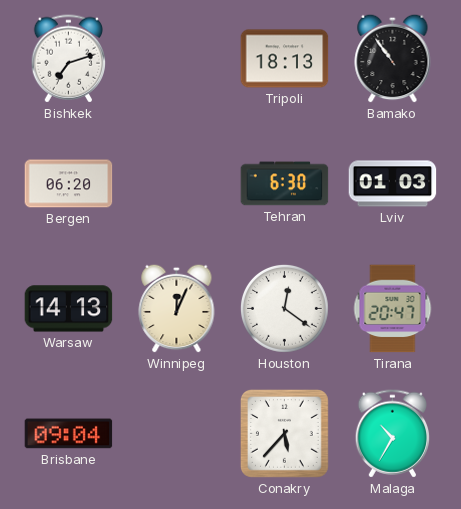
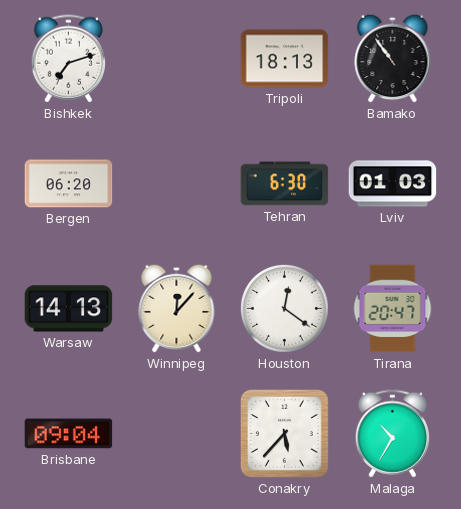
Winnipeg: 12:04 -> 12:07
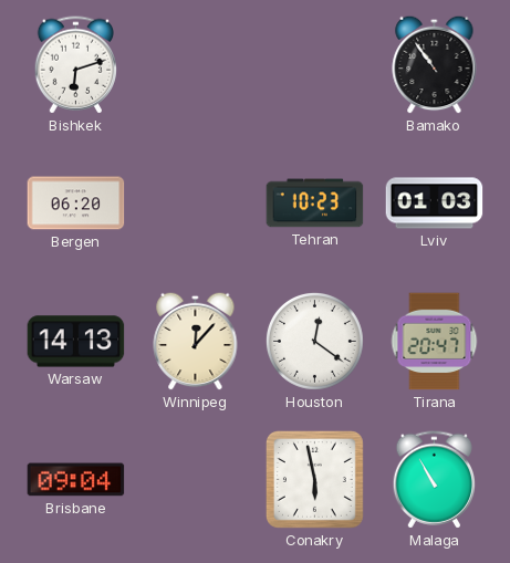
Bishkek: 7:12 -> 6:12
Tripoli: 18:13 -> none
Tehran: 6:30 -> 10:23
Conakry: 5:37 -> 5:58
Malaga: 10:35 -> 10:55
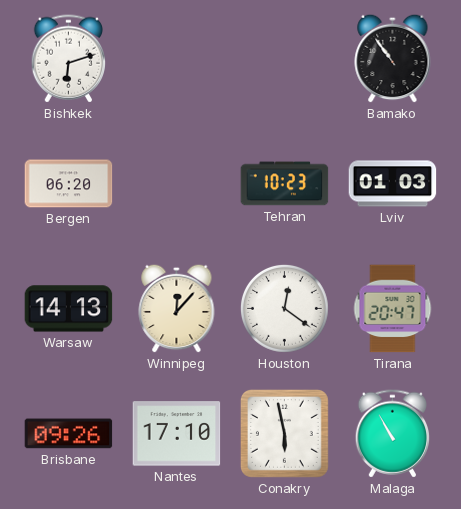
Brisbane: 09:04 -> 09:26
Nantes: none -> 17:10
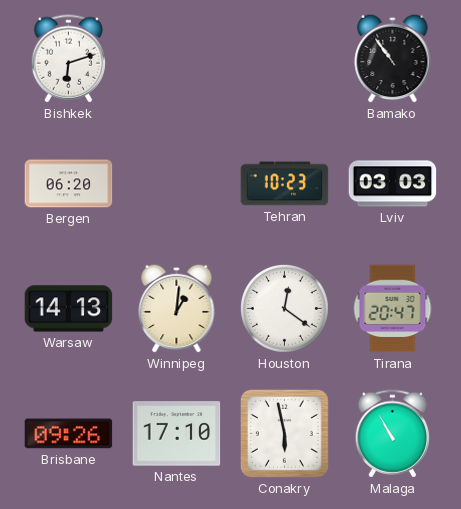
Lviv: 01:03 -> 03:03
Winnipeg: 12:07 -> 1:01
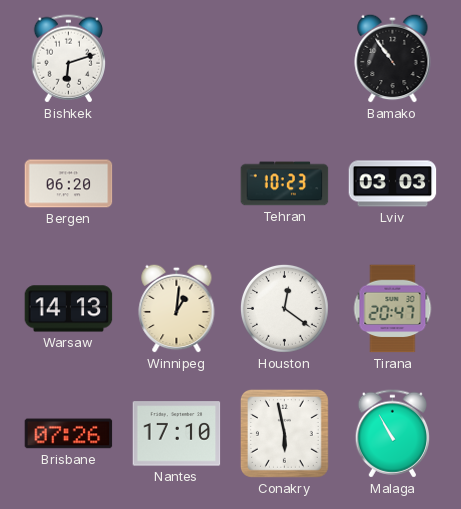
Brisbane: 09:26 -> 07:26
